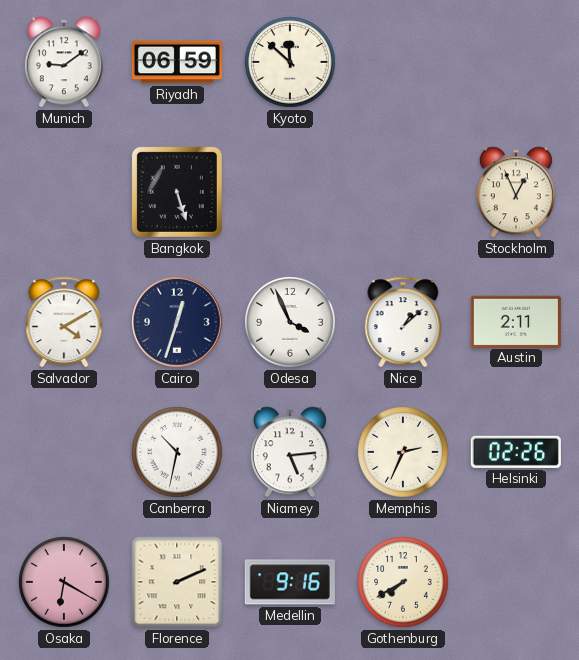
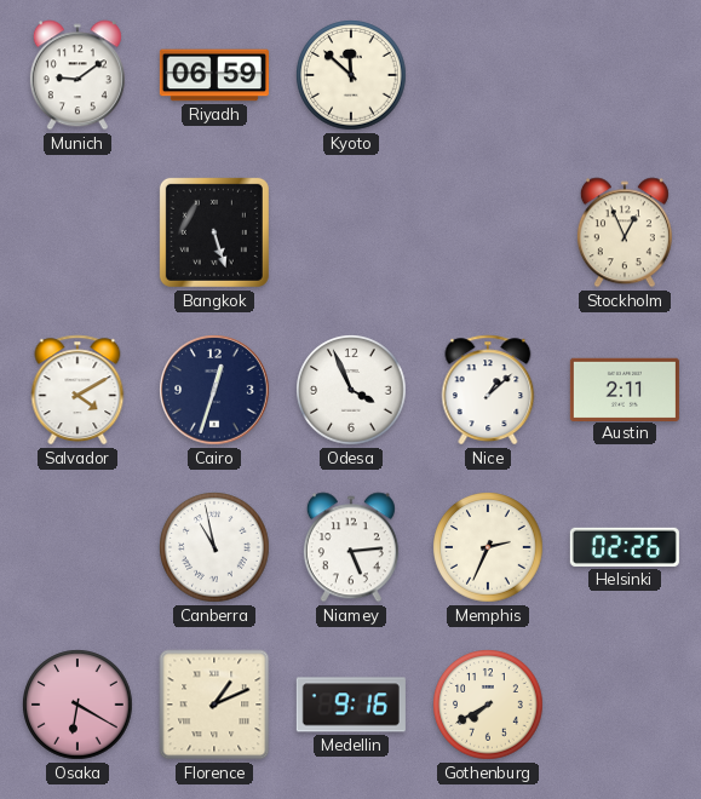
Canberra: 10:32 -> 10:58
Florence: 2:11 -> 1:11
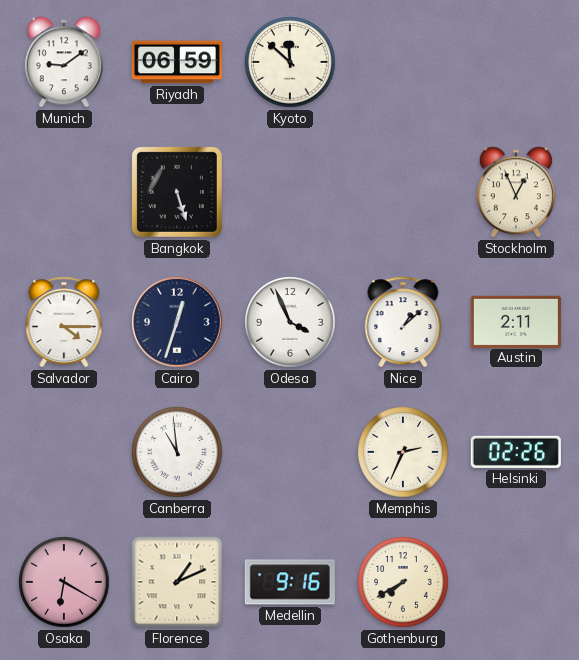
Salvador: 4:10 -> 4:15
Canberra: 10:58 -> 10:59
Niamey: 5:14 -> none
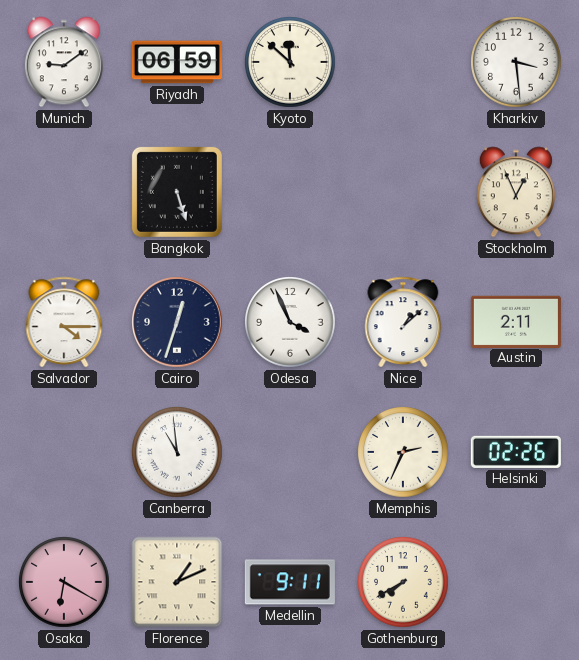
Kharkiv: none -> 3:29
Medellin: 9:16 -> 9:11
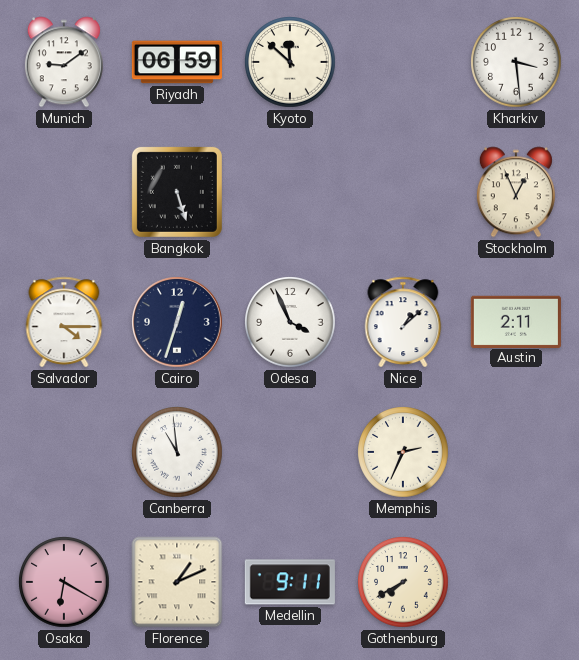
Helsinki: 02:26 -> none
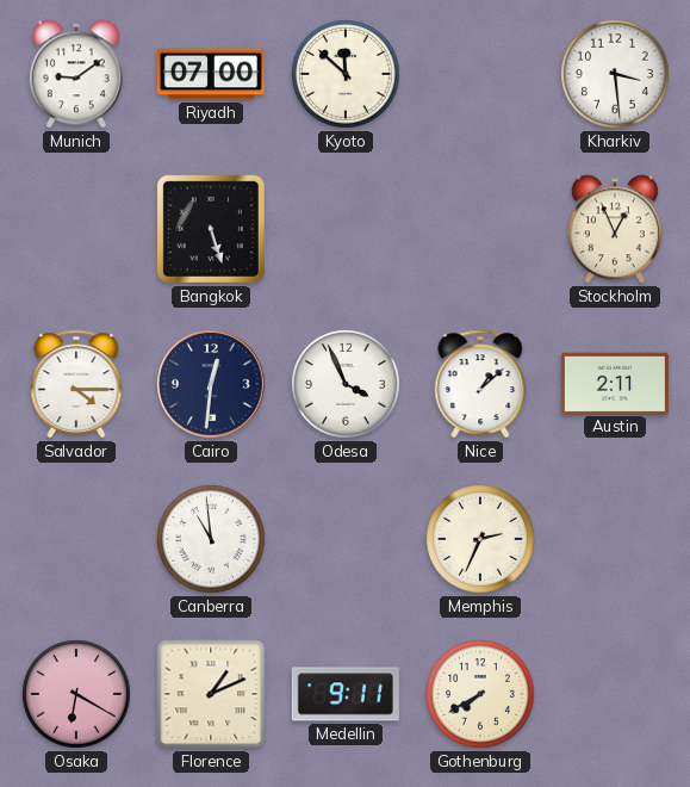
Riyadh: 06:59 -> 07:00
Cairo: 12:33 -> 12:31
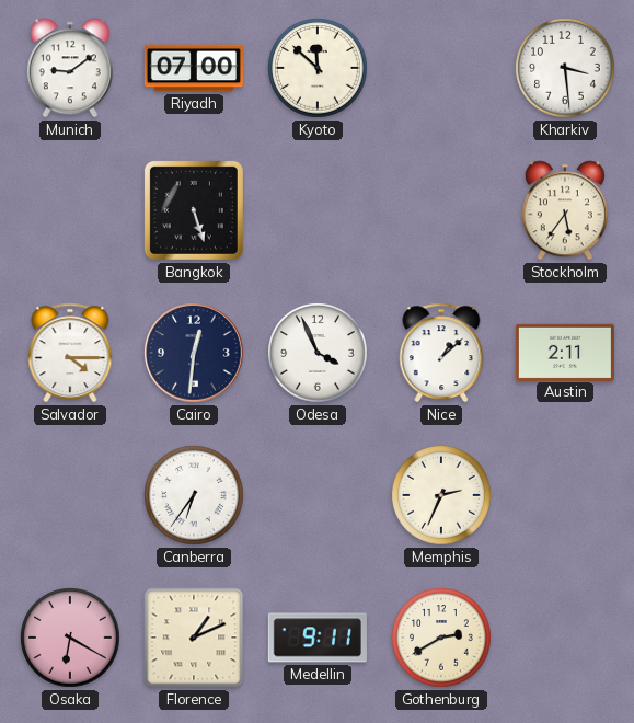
Stockholm: 12:56 -> 5:36
Canberra: 10:59 -> 6:36
Gothenburg: 7:40 -> 2:40
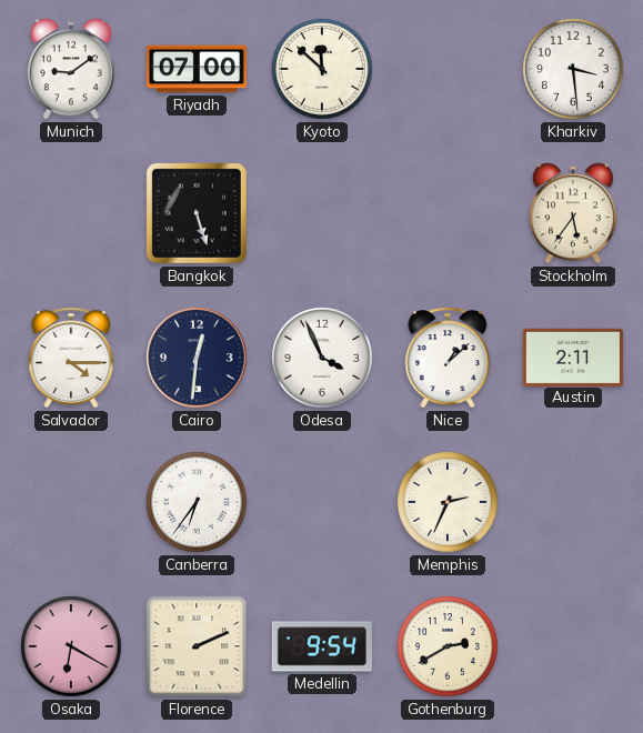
Florence: 1:11 -> 2:11
Medellin: 9:11 -> 9:54
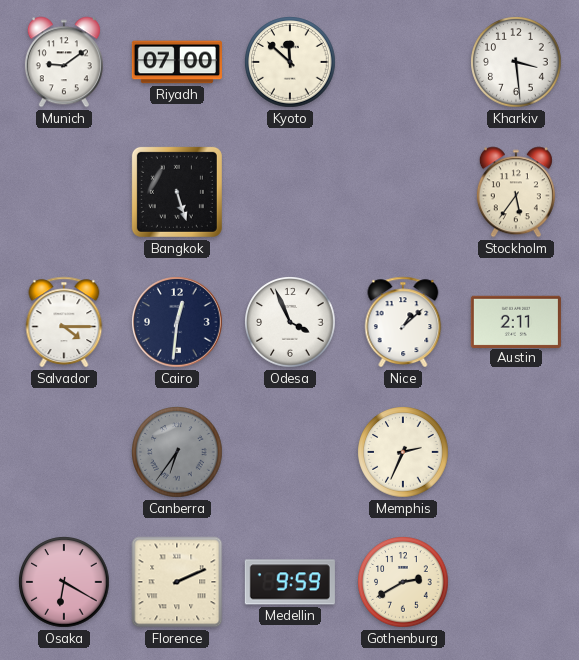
Canberra dial: white -> grey
Medellin: 9:54 -> 9:59
